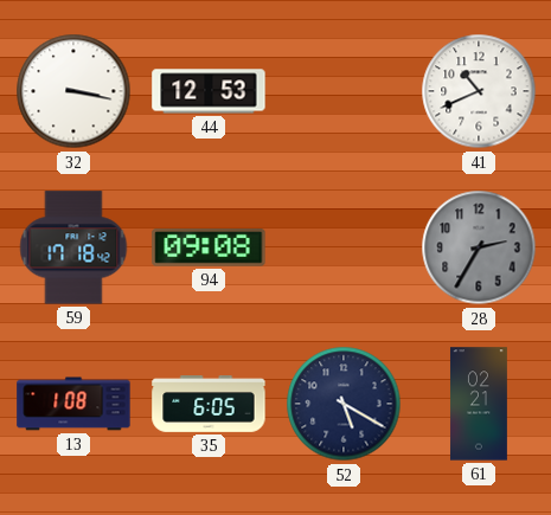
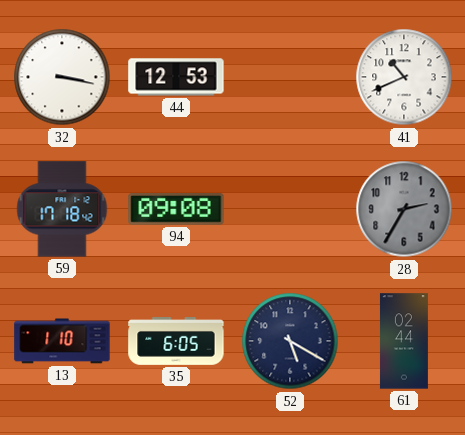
13: 1:08 -> 1:10
61: 02:21 -> 02:44
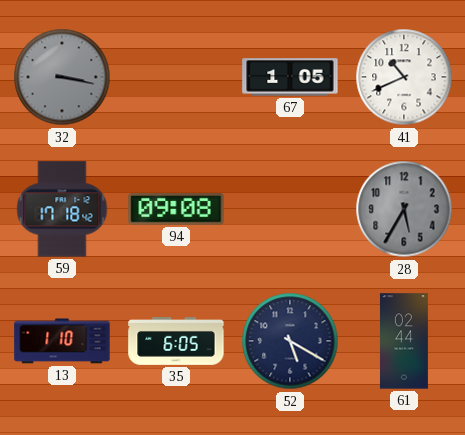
32 dial: white -> grey
44: 12:53 -> none
67: none -> 1:05
28: 2:35 -> 5:35
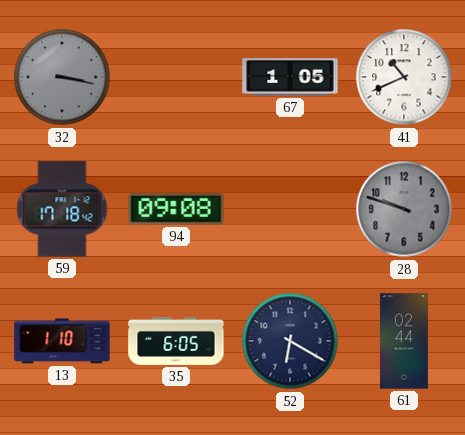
28: 5:35 -> 9:48
52: 5:20 -> 6:20
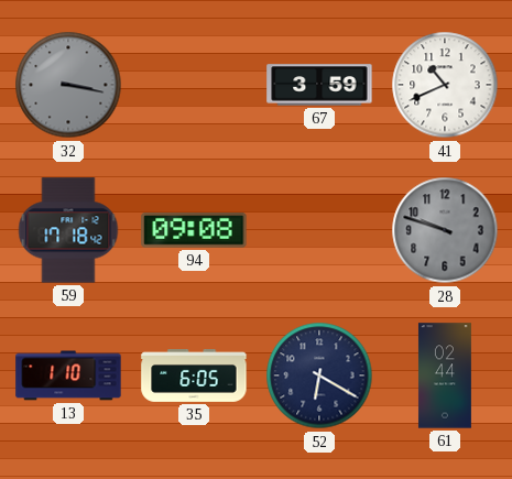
67: 1:05 -> 3:59
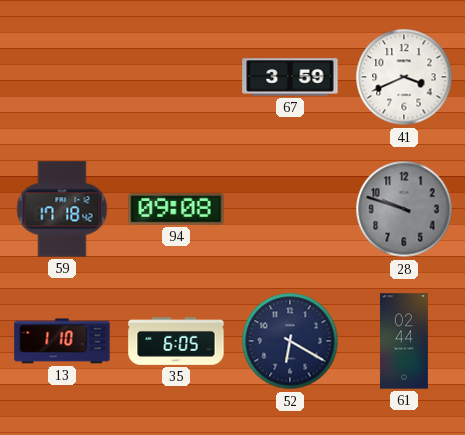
32: 3:17 -> none
41: 10:41 -> 3:41
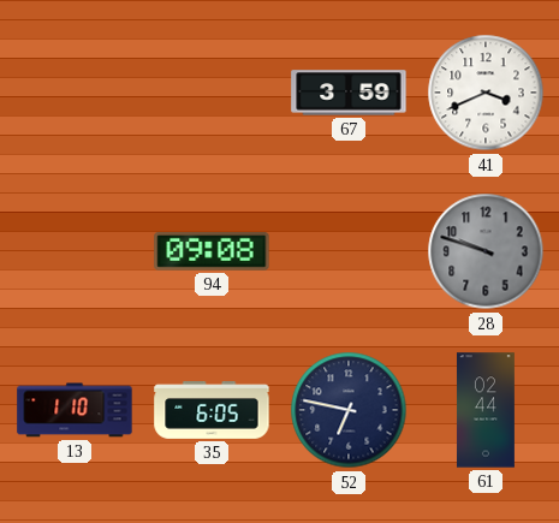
59: 17:18 -> none
52: 6:20 -> 6:47
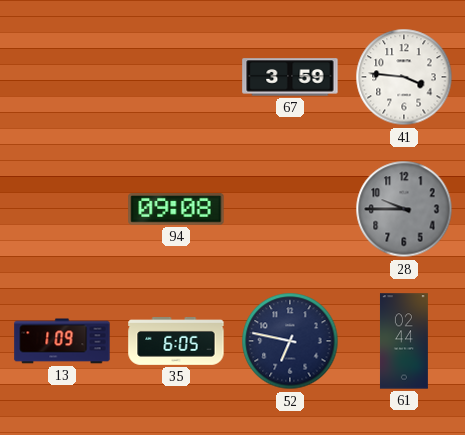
41: 3:41 -> 3:46
28: 9:48 -> 9:45
13: 1:10 -> 1:09
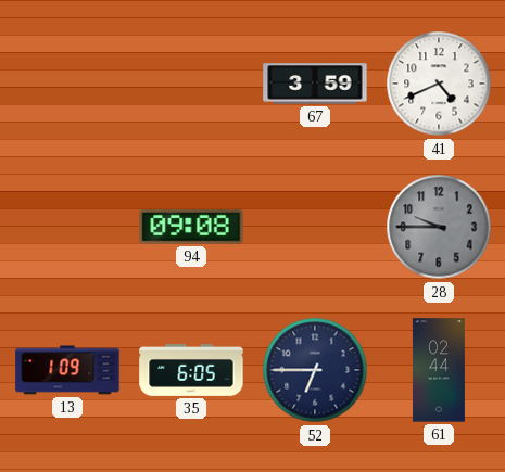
41: 3:46 -> 4:41
52: 6:47 -> 6:45
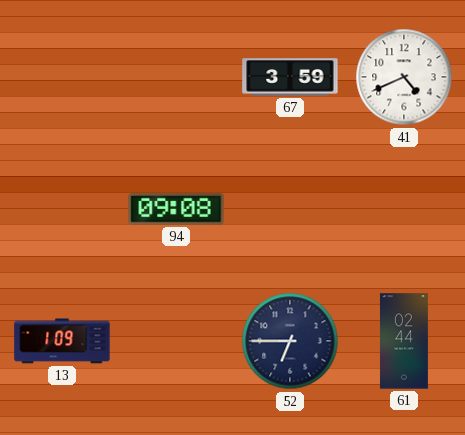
28: 9:45 -> none
35: 6:05 -> none
